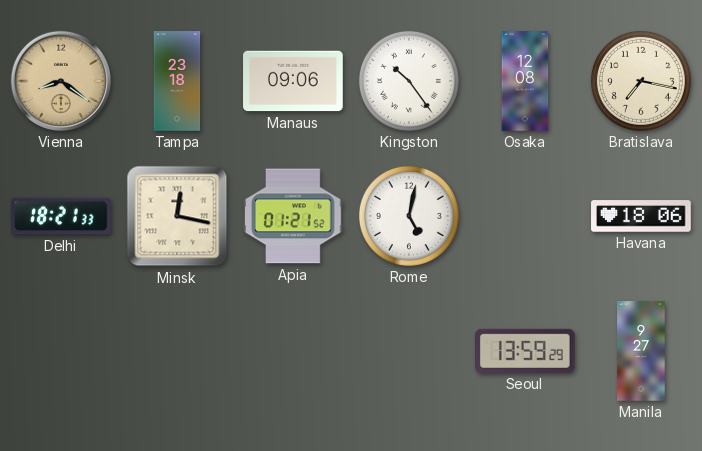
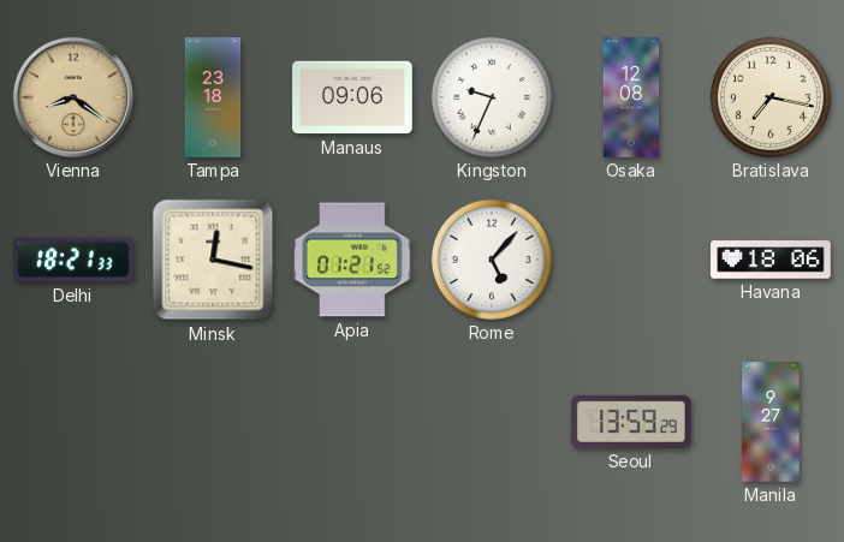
Kingston: 10:24 -> 9:34
Rome: 5:02 -> 5:07
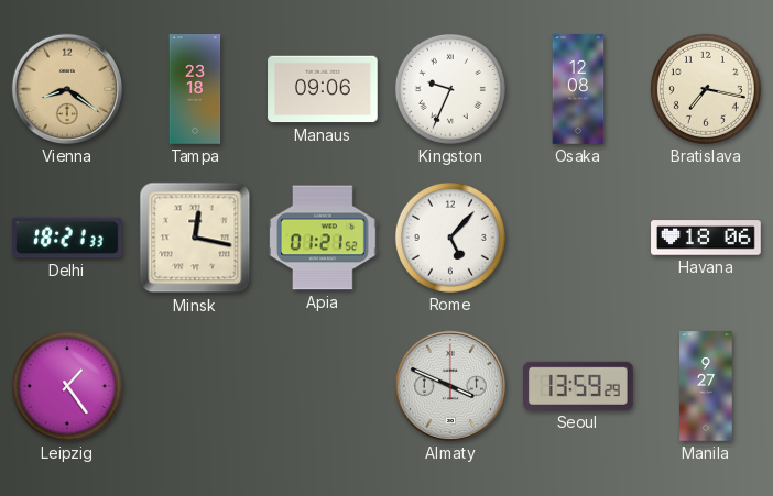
Leipzig: none -> 1:24
Almaty: none -> 3:49
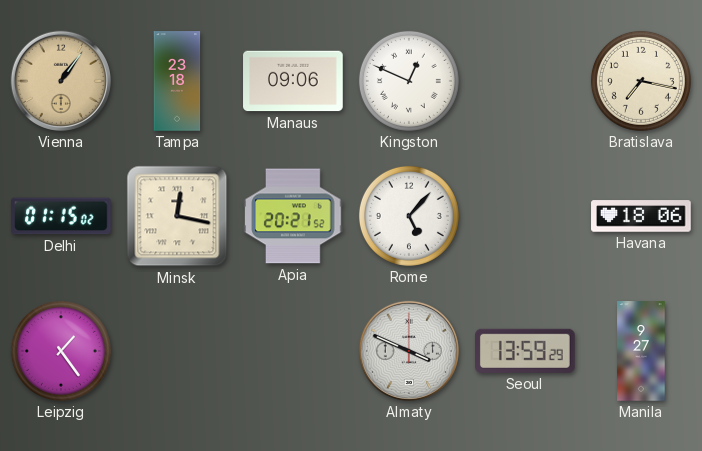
Vienna: 8:21 -> 1:06
Kingston: 9:34 -> 12:49
Osaka: 12:08 -> none
Delhi: 18:21 -> 01:15
Apia: 01:21 -> 20:21
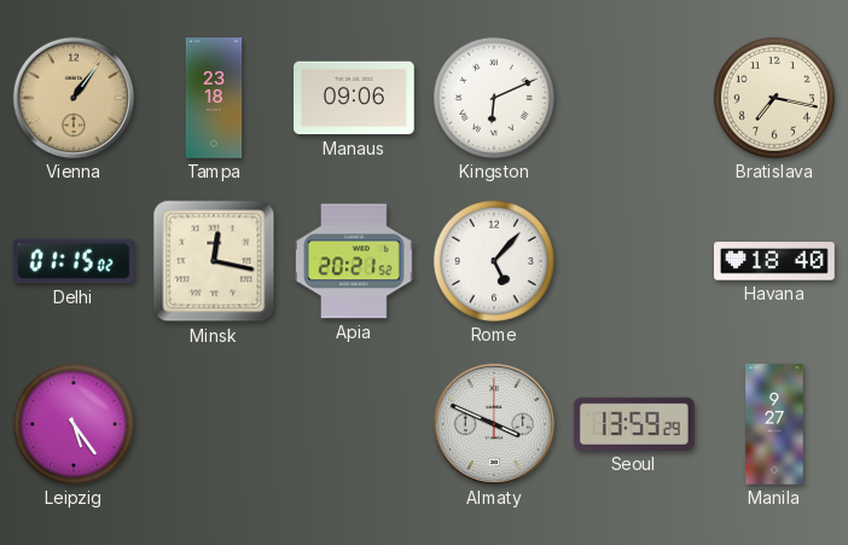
Kingston: 12:49 -> 6:11
Havana: 18:06 -> 18:40
Leipzig: 1:24 -> 5:24
